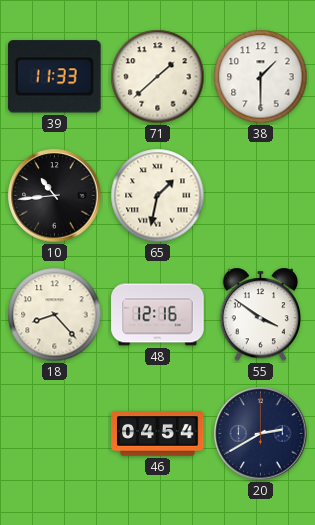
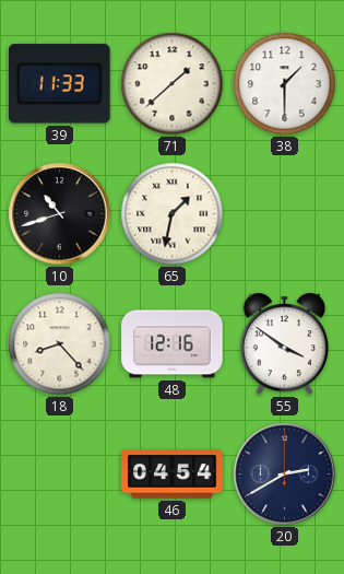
10: 10:44 -> 10:42
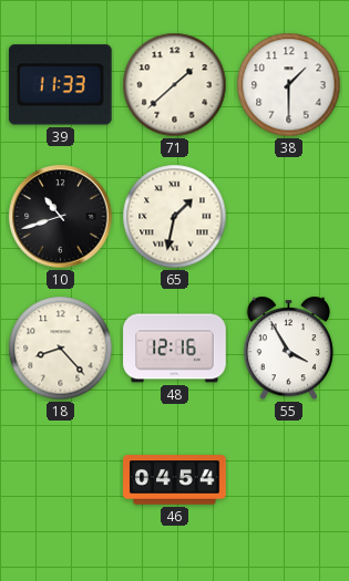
55: 3:51 -> 3:55
20: 2:40 -> none
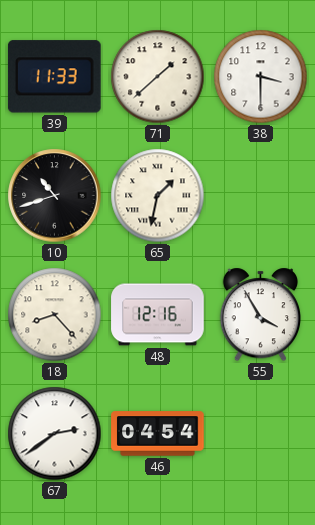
38: 1:30 -> 3:30
67: none -> 2:39
